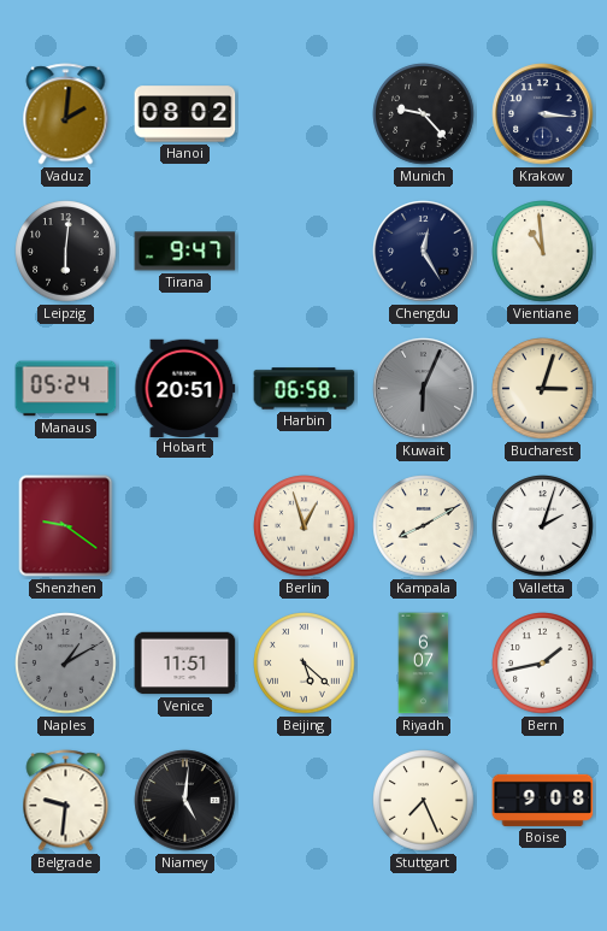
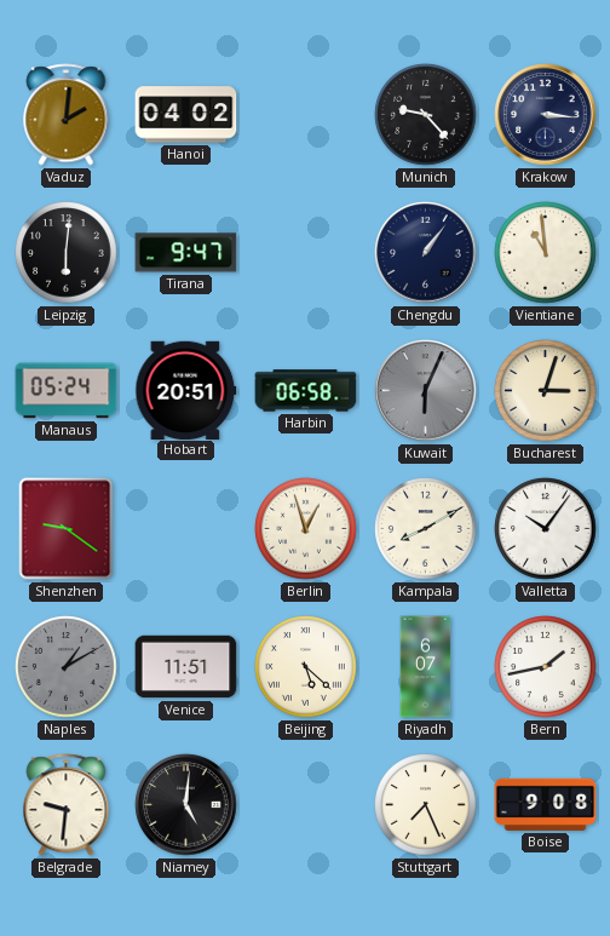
Hanoi: 08:02 -> 04:02
Chengdu: 12:25 -> 1:06
Valletta: 2:03 -> 10:06
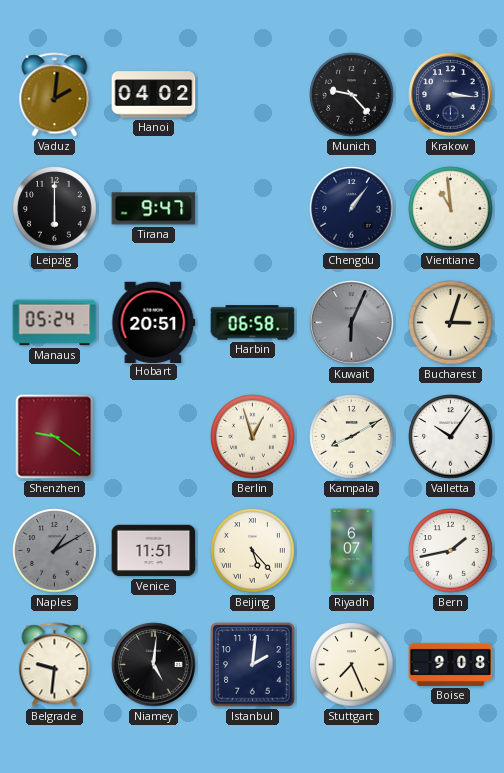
Leipzig: 6:01 -> 6:00
Beijing: 5:22 -> 5:23
Istanbul: none -> 2:01
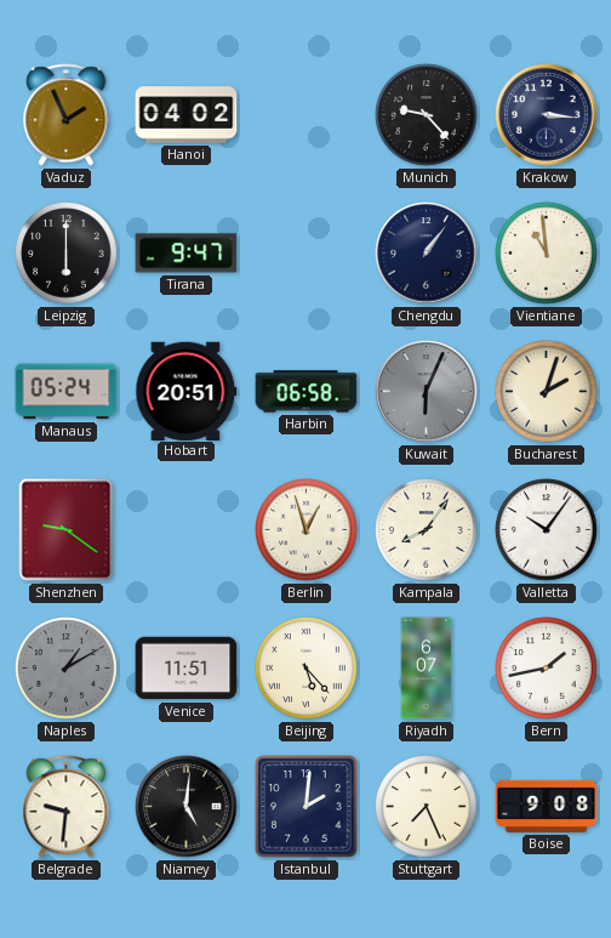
Vaduz: 2:01 -> 1:56
Bucharest: 3:03 -> 2:03
Kampala: 8:10 -> 8:06
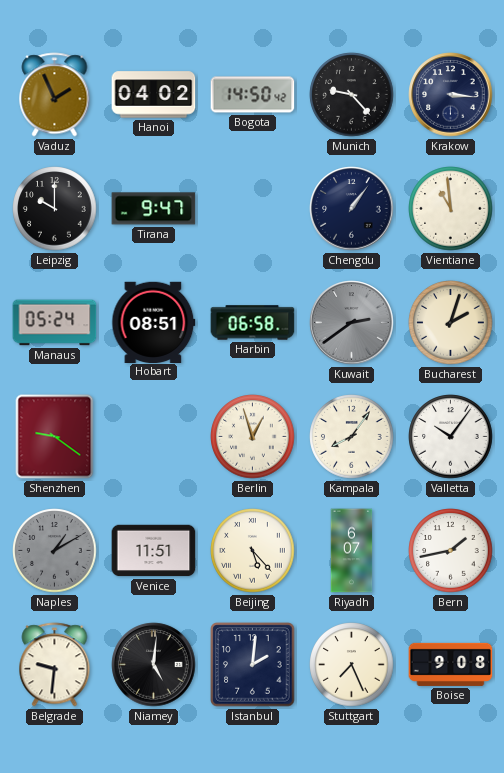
Bogota: none -> 14:50
Leipzig: 6:00 -> 10:00
Hobart: 20:51 -> 08:51
Kuwait: 6:04 -> 2:39
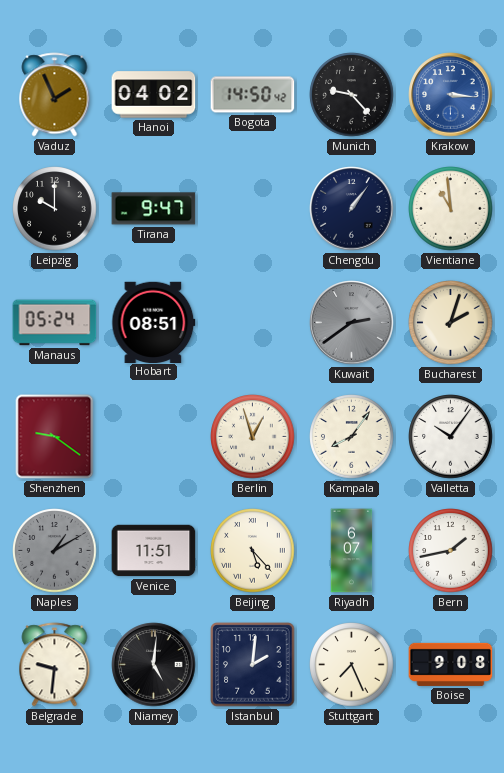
Krakow dial: navy -> blue
Harbin: 06:58 -> none
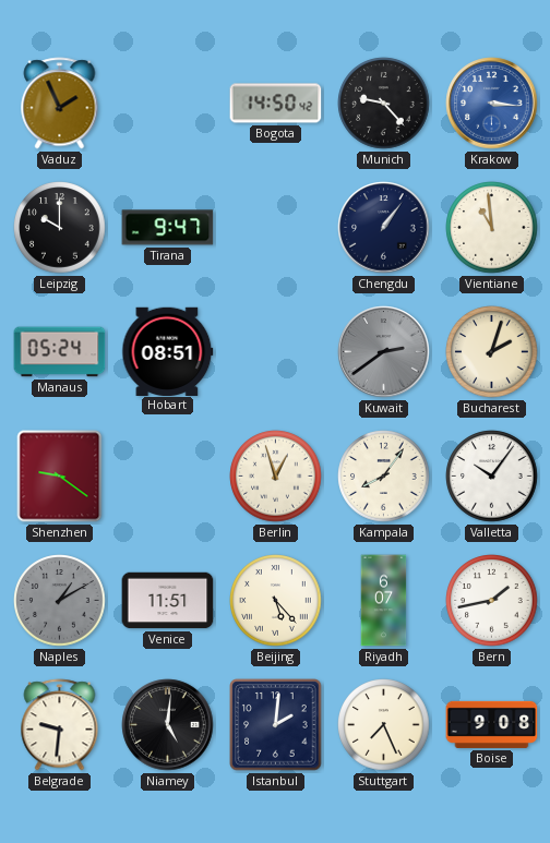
Hanoi: 04:02 -> none
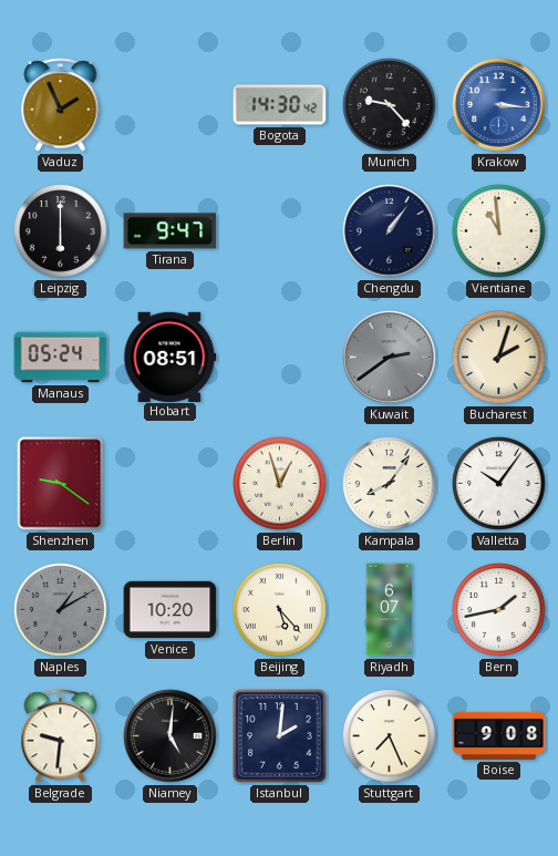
Bogota: 14:50 -> 14:30
Leipzig: 10:00 -> 6:00
Venice: 11:51 -> 10:20
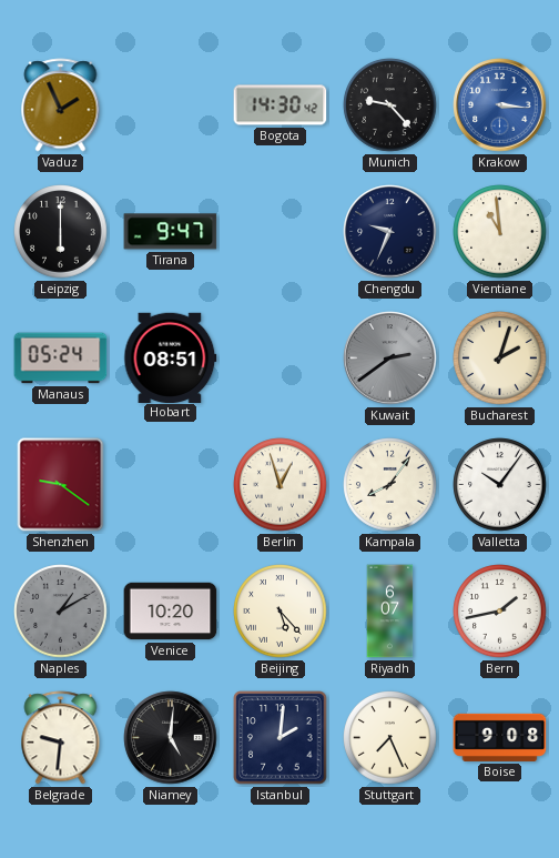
Chengdu: 1:06 -> 9:34
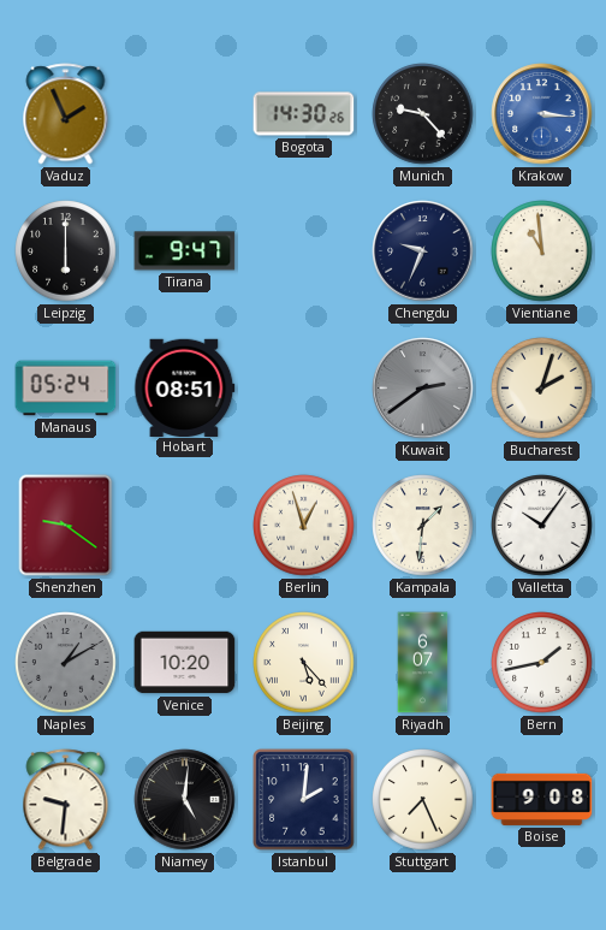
Bogota: 14:30:42 -> 14:30:26
Kampala: 8:06 -> 1:31
